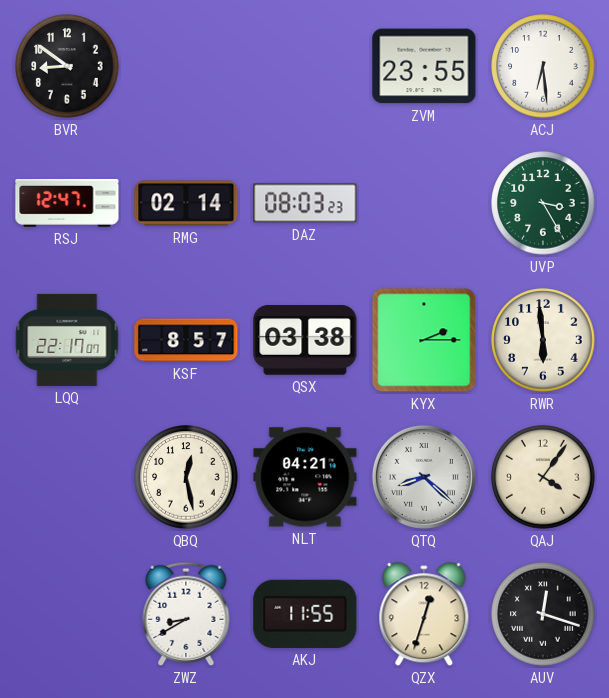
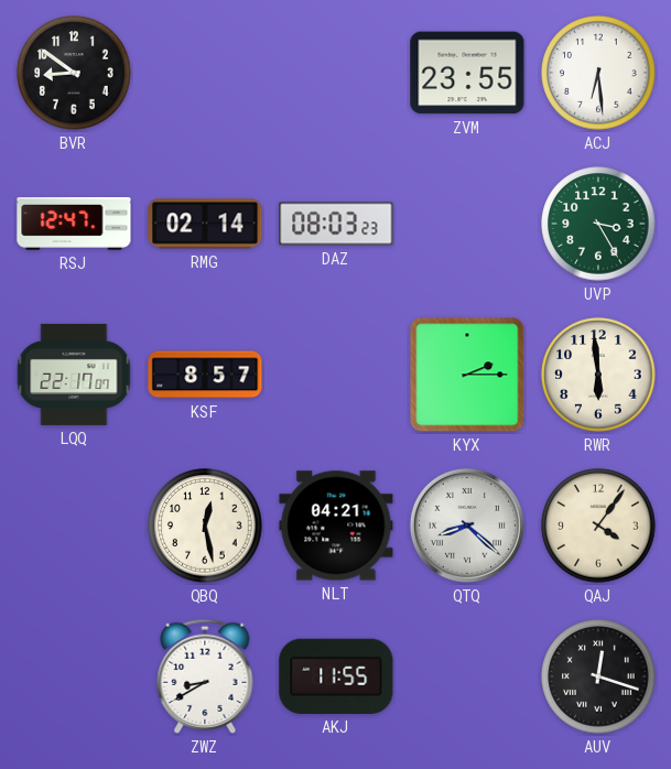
QSX: 03:38 -> none
QZX: 12:33 -> none
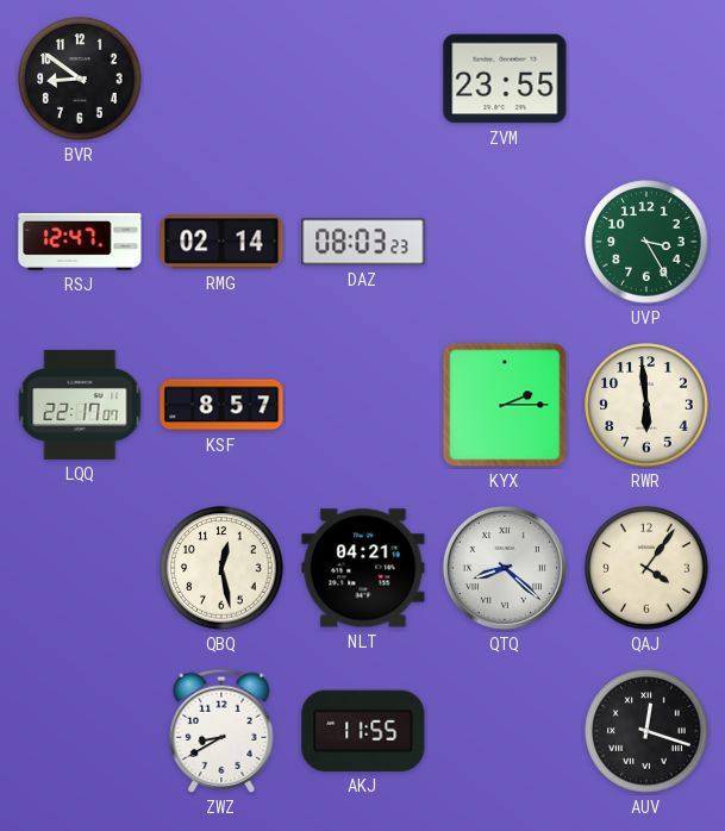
ACJ: 6:29 -> none
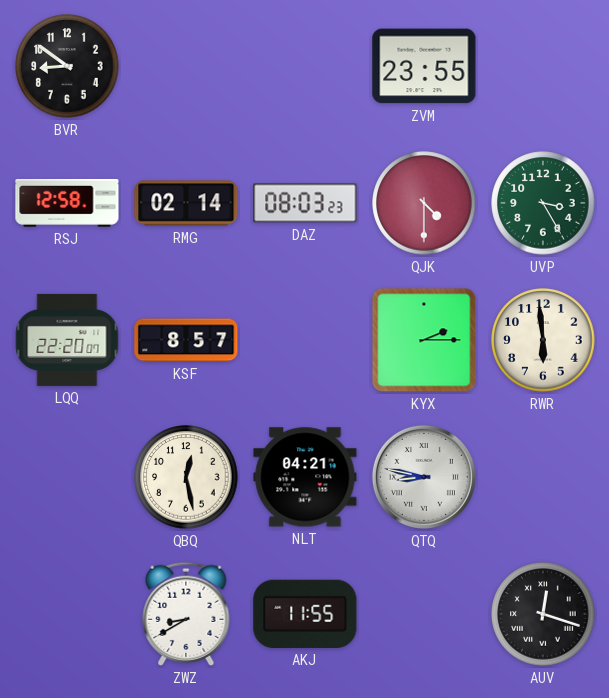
RSJ: 12:47 -> 12:58
QJK: none -> 4:30
LQQ: 22:17 -> 22:20
QTQ: 8:22 -> 8:47
QAJ: 4:06 -> none
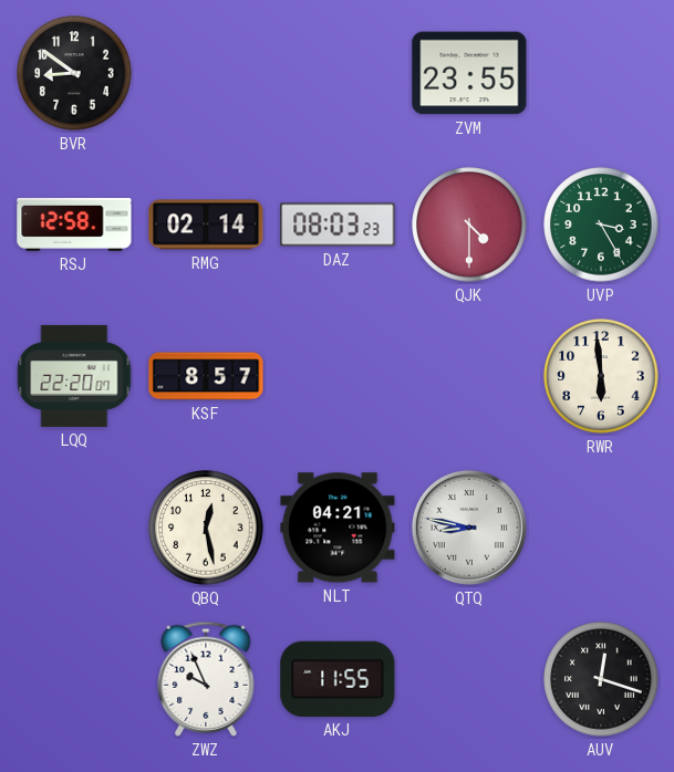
KYX: 2:15 -> none
ZWZ: 8:40 -> 9:56
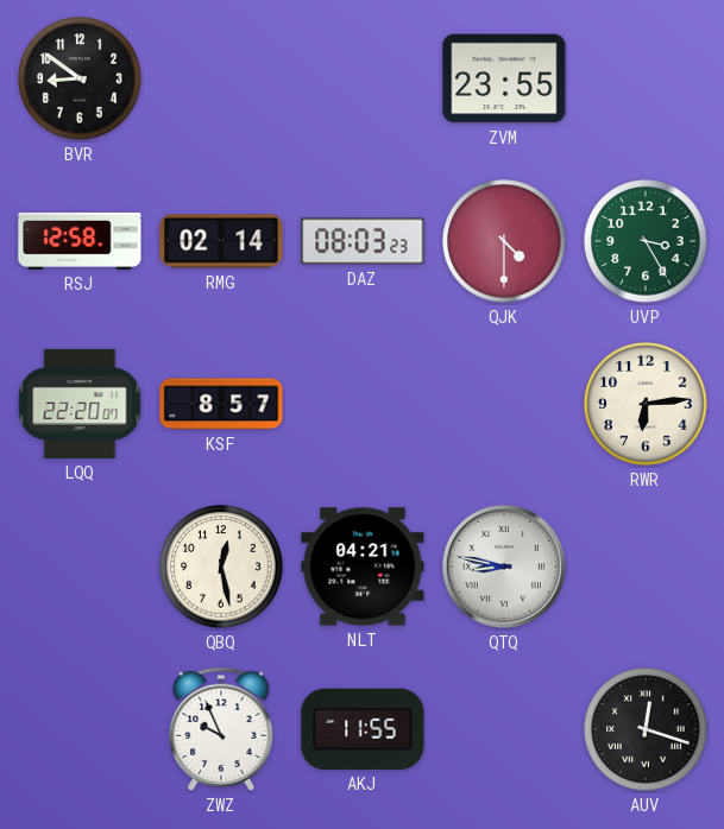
RWR: 5:59 -> 6:14
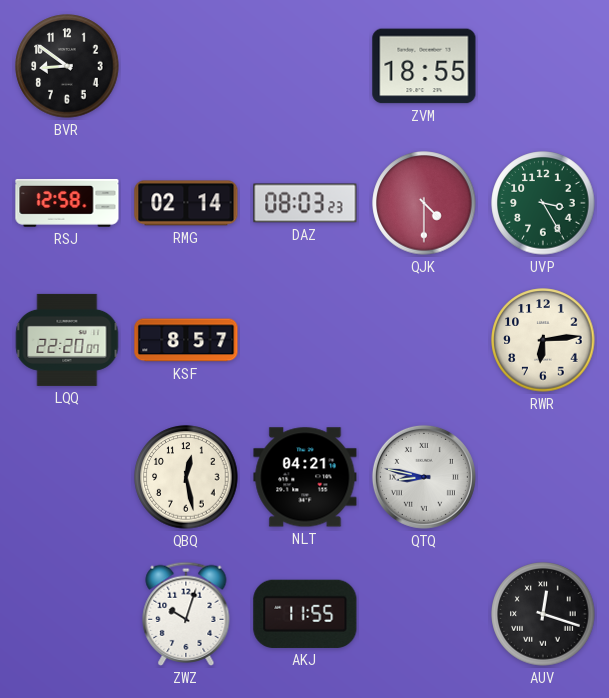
ZVM: 23:55 -> 18:55
ZWZ: 9:56 -> 10:03
